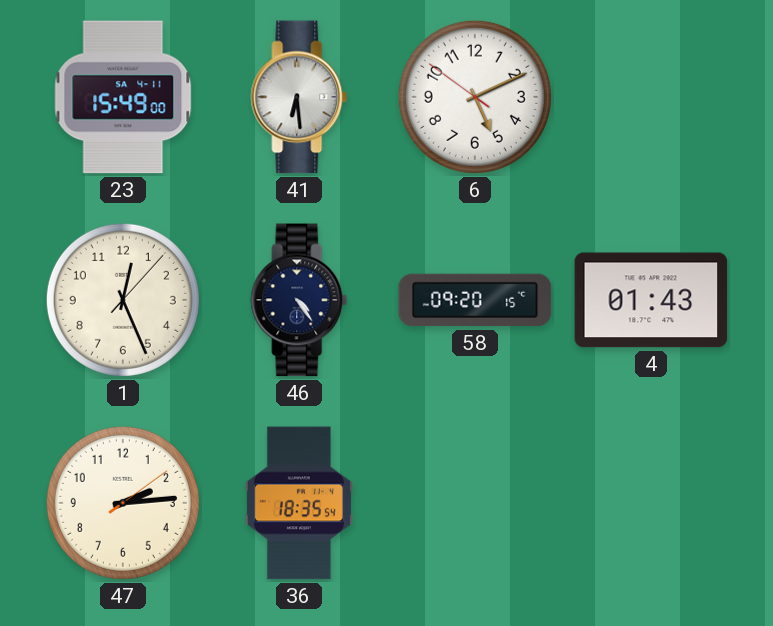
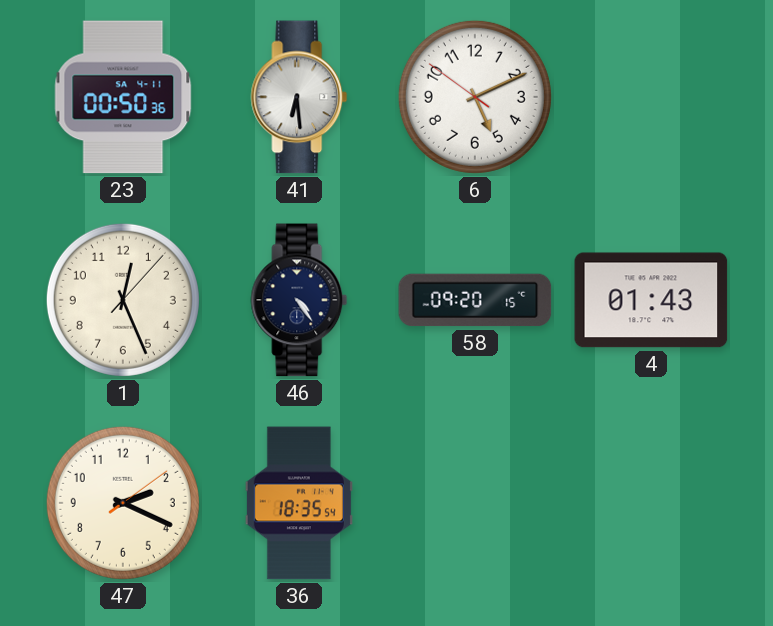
23: 15:49 -> 00:50
47: 2:14 -> 2:19
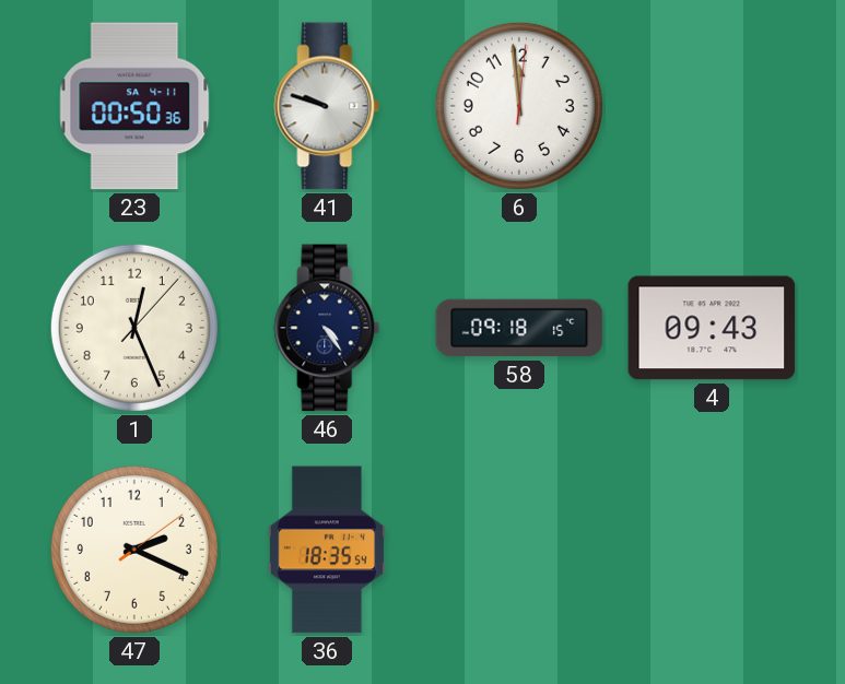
41: 6:29 -> 9:48
6: 5:10 -> 11:59
58: 09:20 -> 09:18
4: 01:43 -> 09:43
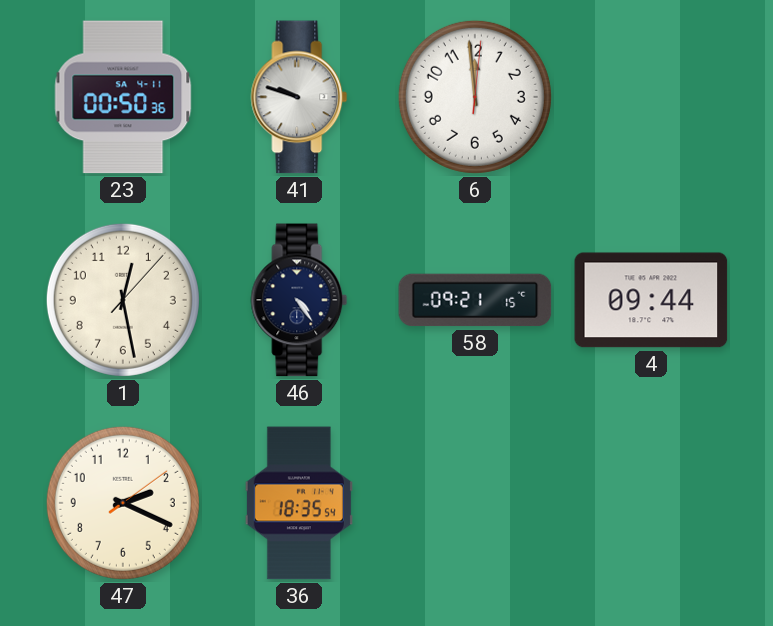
1: 12:26 -> 12:28
58: 09:18 -> 09:21
4: 09:43 -> 09:44
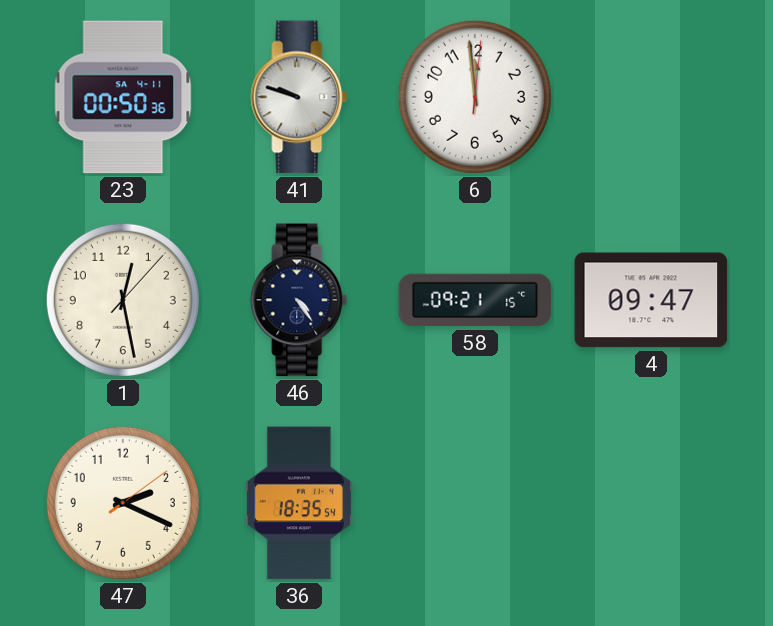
4: 09:44 -> 09:47
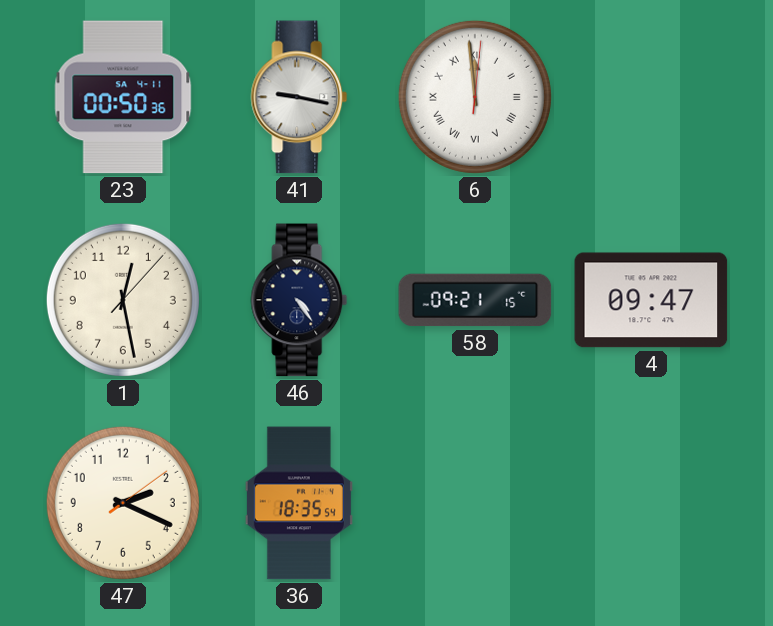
41: 9:48 -> 9:17
6 numerals: Arabic -> Roman
